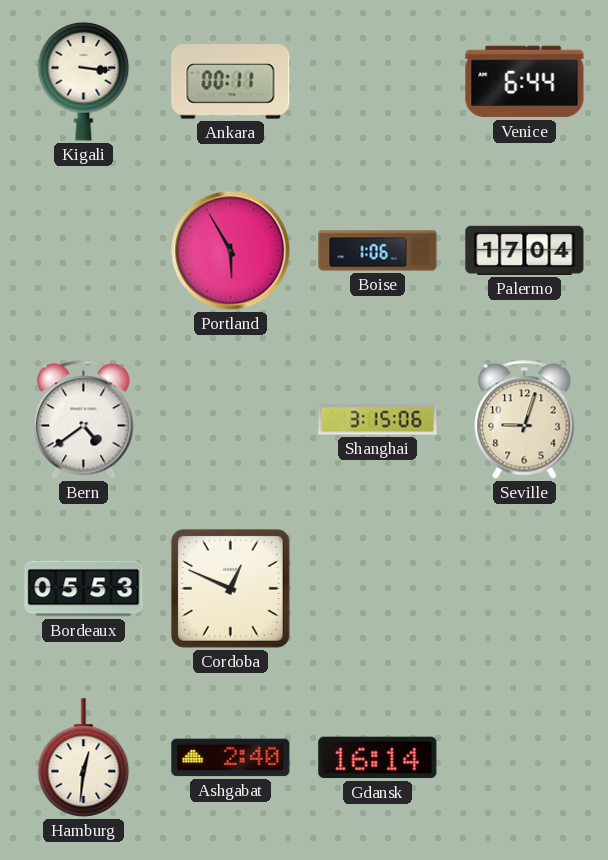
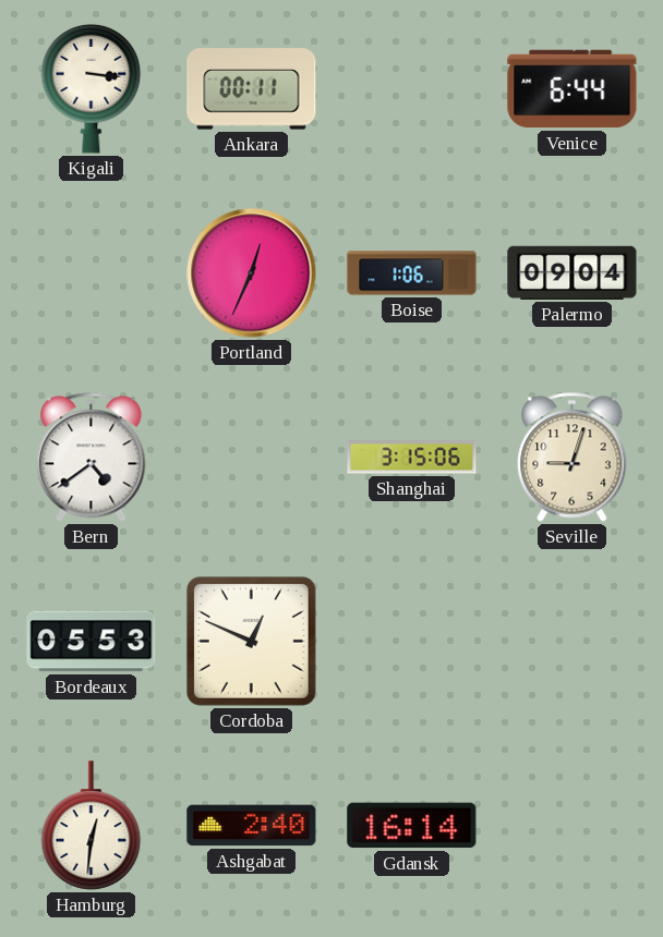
Portland: 5:55 -> 12:34
Palermo: 17:04 -> 09:04
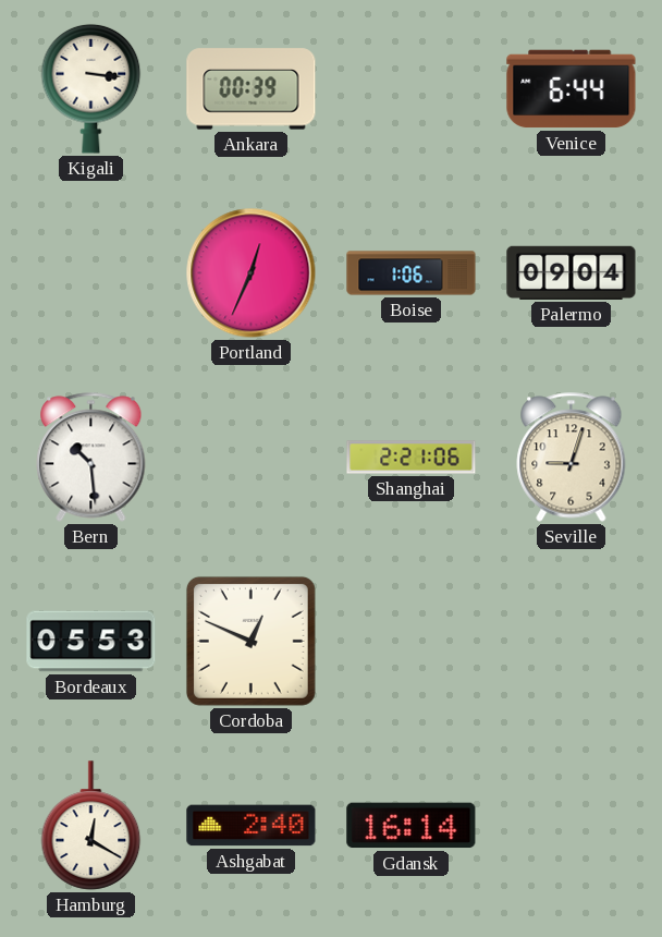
Ankara: 00:11 -> 00:39
Bern: 4:39 -> 10:29
Shanghai: 3:15 -> 2:21
Hamburg: 12:31 -> 12:20
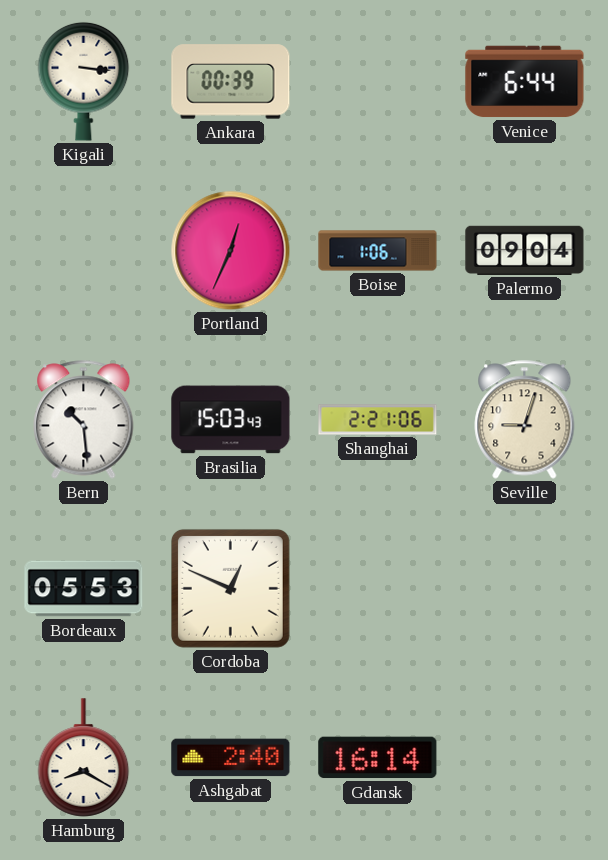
Brasilia: none -> 15:03
Hamburg: 12:20 -> 8:20
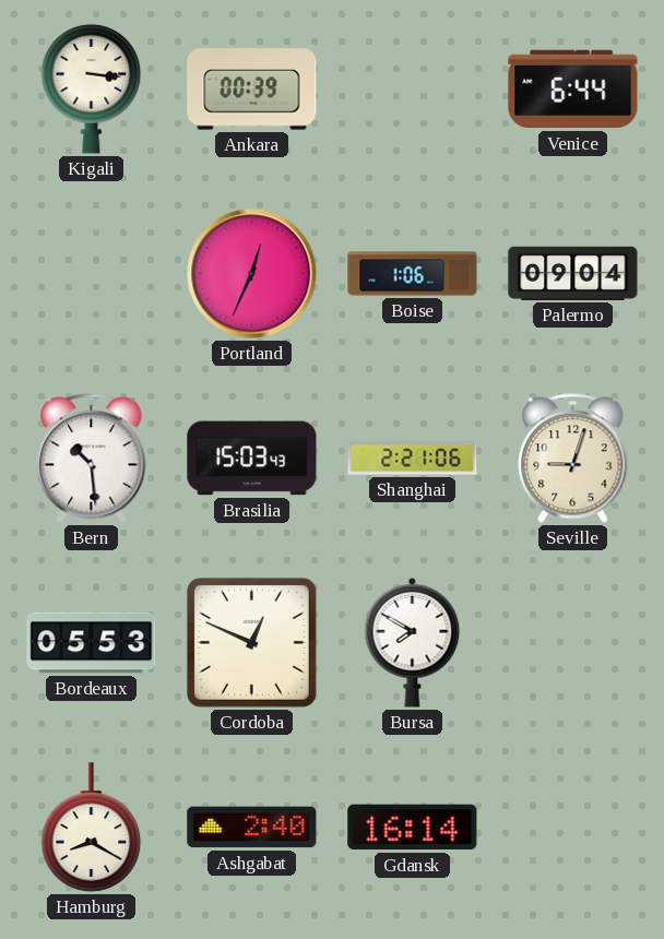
Bursa: none -> 7:50
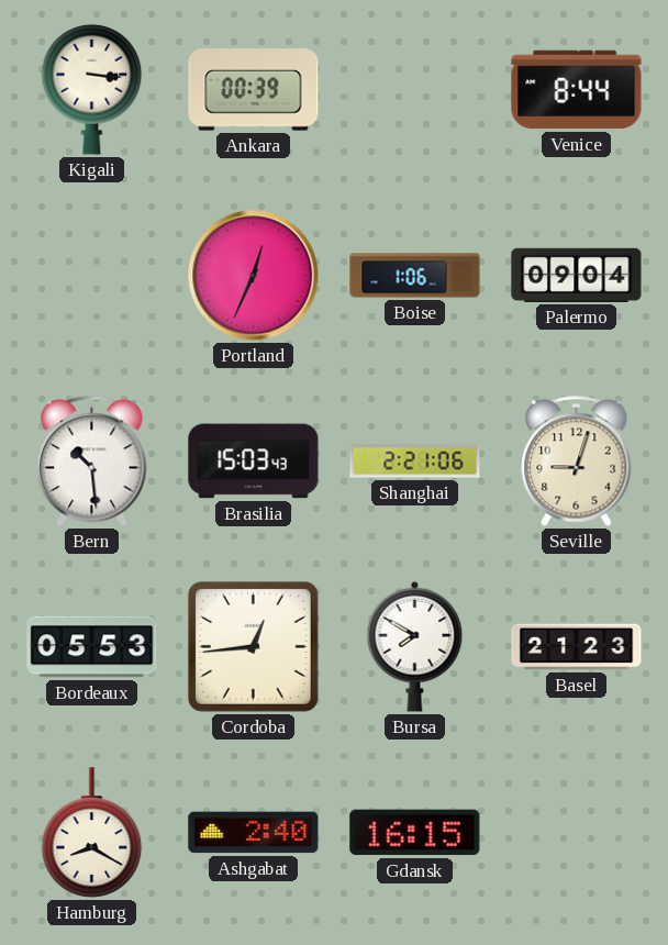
Venice: 6:44 -> 8:44
Cordoba: 12:49 -> 12:44
Basel: none -> 21:23
Gdansk: 16:14 -> 16:15
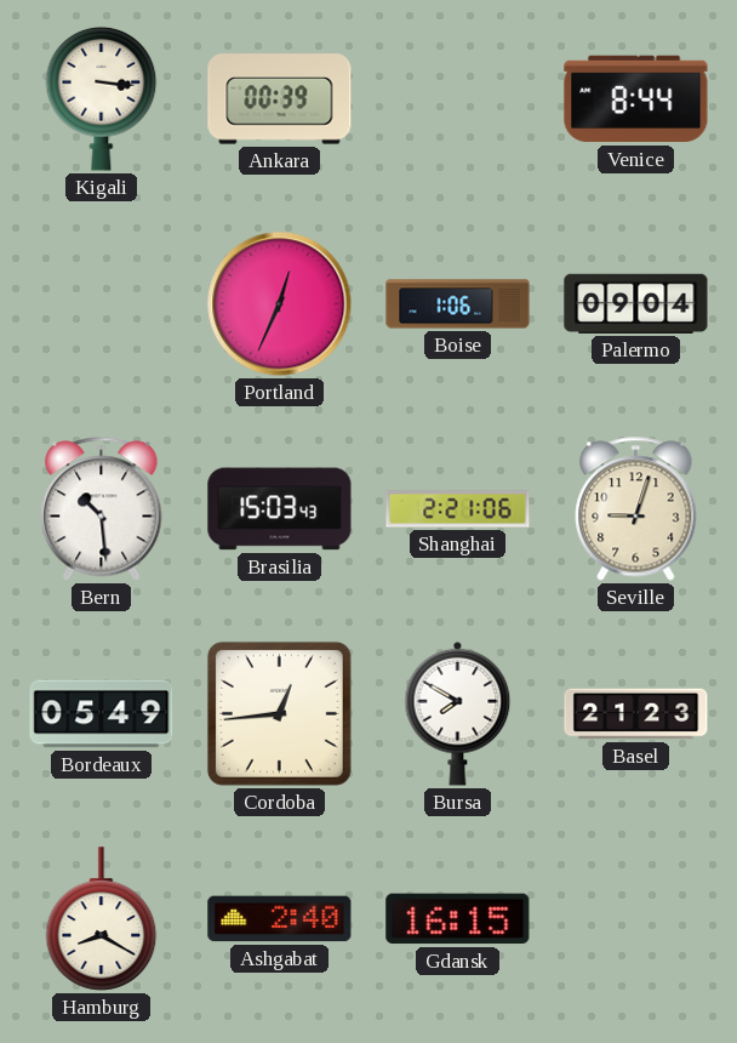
Bordeaux: 05:53 -> 05:49
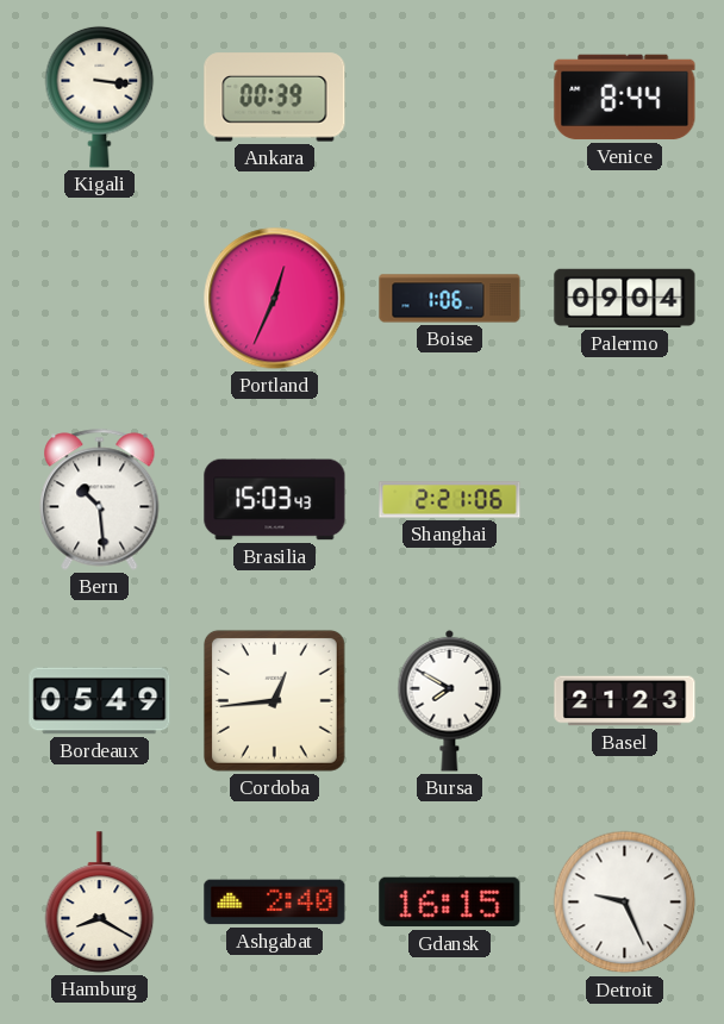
Seville: 9:03 -> none
Detroit: none -> 9:26
